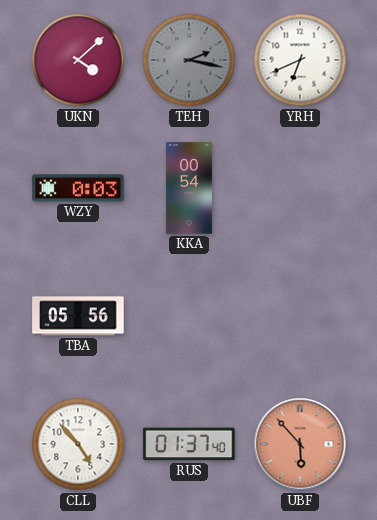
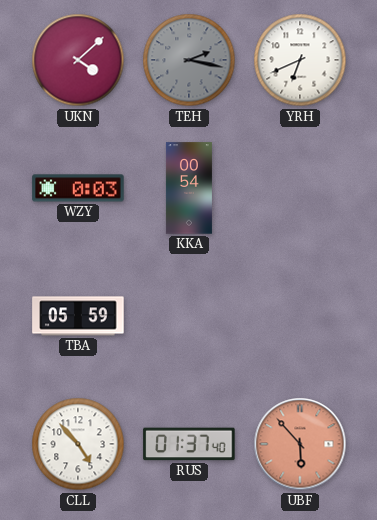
TBA: 05:56 -> 05:59
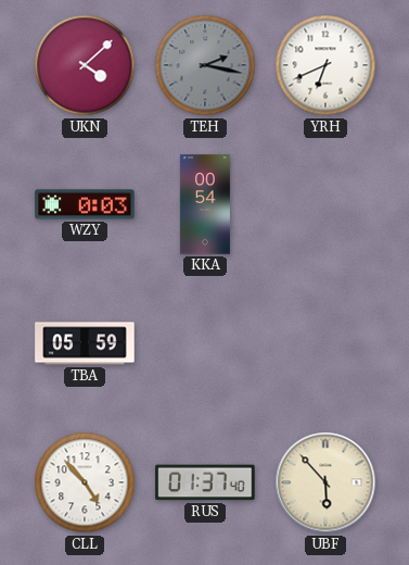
UBF dial: salmon -> cream
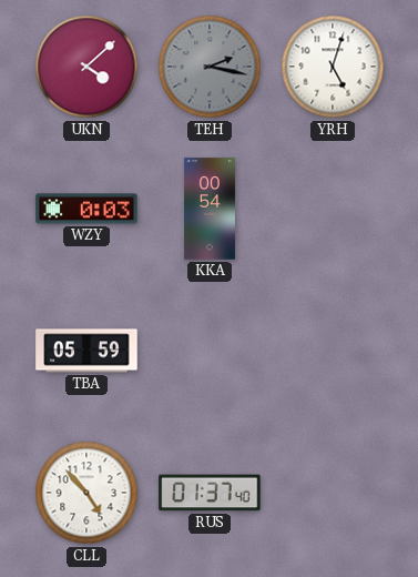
YRH: 6:41 -> 5:03
UBF: 5:53 -> none
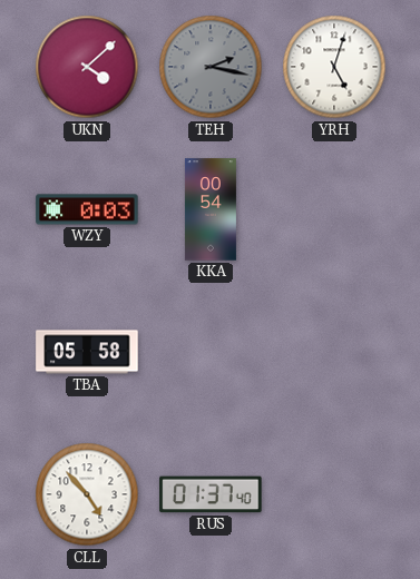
TBA: 05:59 -> 05:58
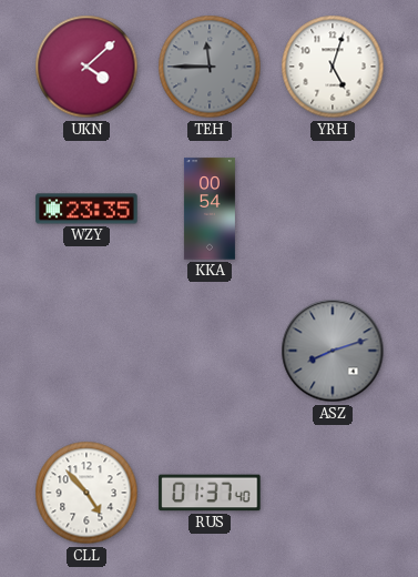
TEH: 2:17 -> 11:45
WZY: 0:03 -> 23:35
TBA: 05:58 -> none
ASZ: none -> 8:12
